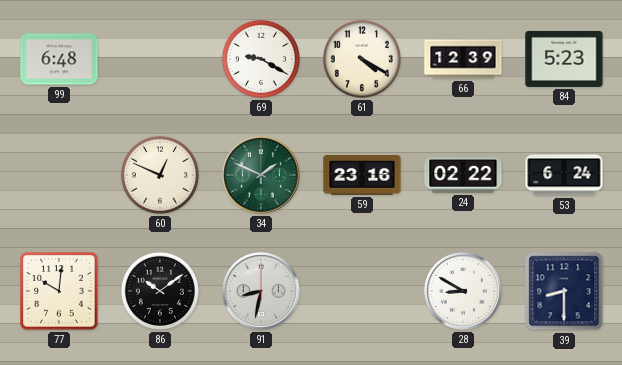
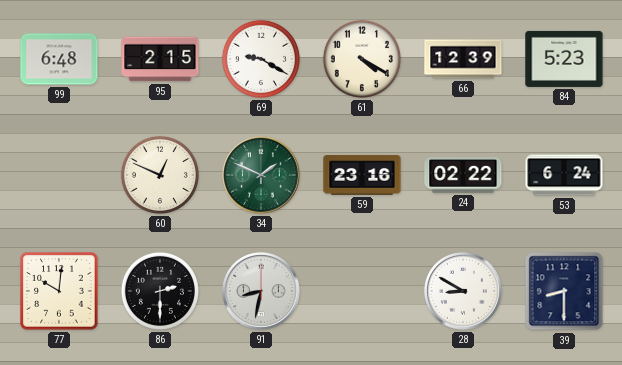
95: none -> 2:15
86: 10:09 -> 2:30
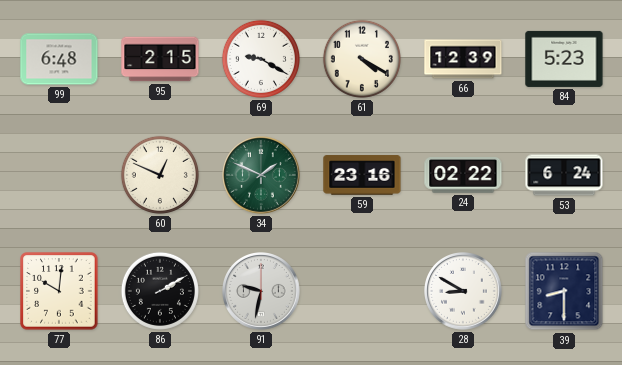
86: 2:30 -> 2:10
91: 8:32 -> 9:32
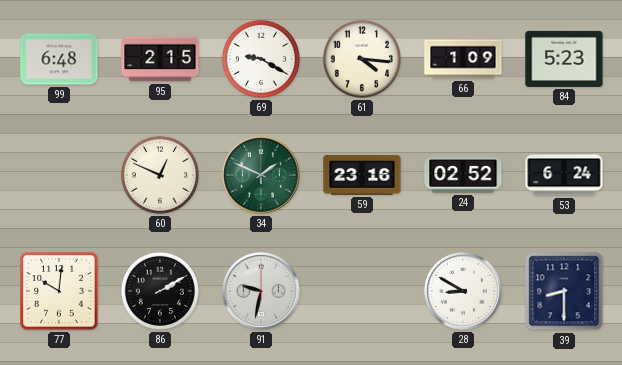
61: 4:20 -> 4:16
66: 12:39 -> 1:09
24: 02:22 -> 02:52
